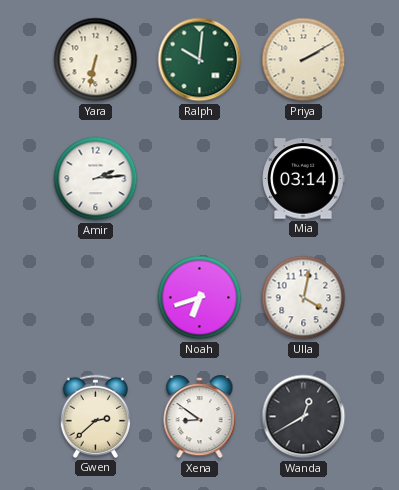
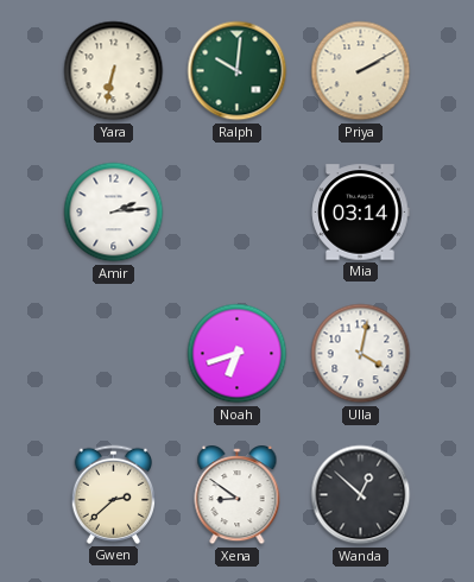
Wanda: 12:40 -> 12:52
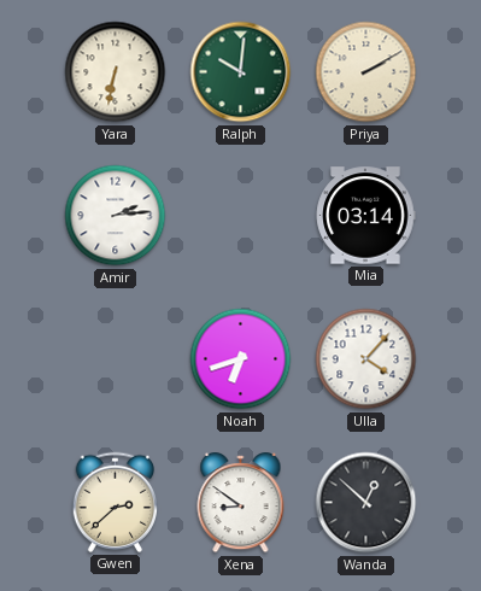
Ulla: 4:02 -> 4:07
